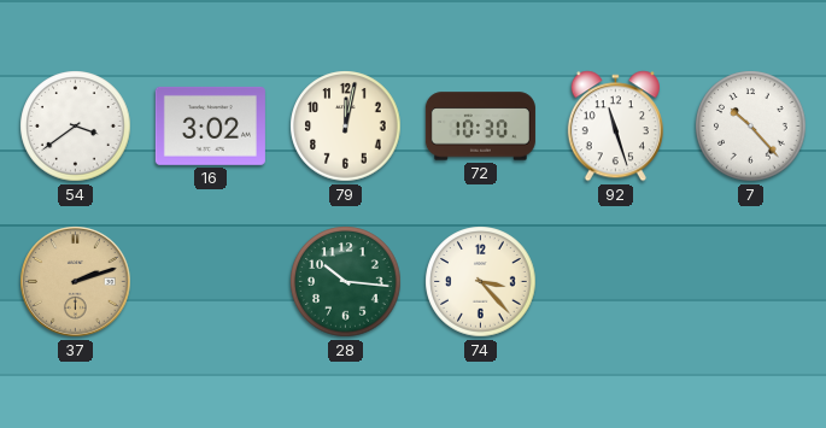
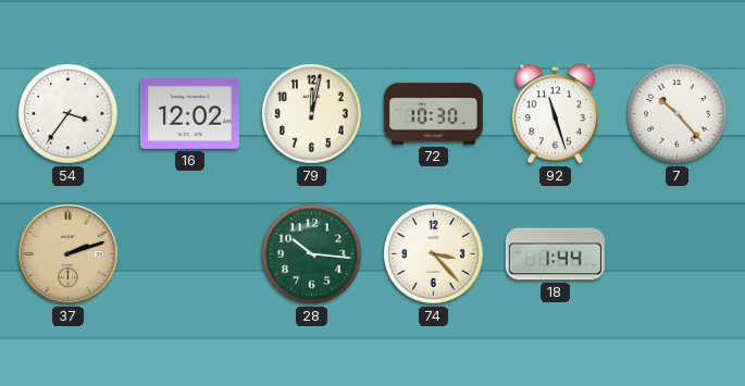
54: 3:39 -> 3:36
16: 3:02 -> 12:02
18: none -> 1:44
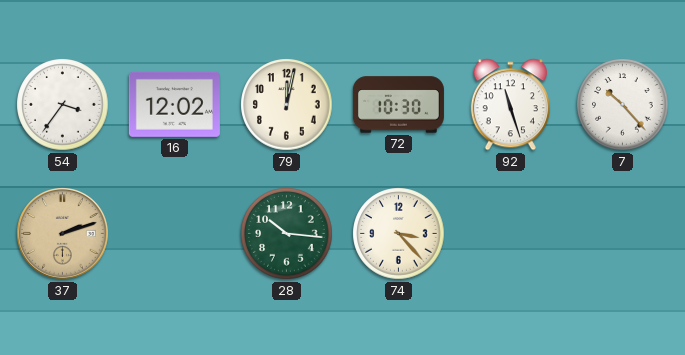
18: 1:44 -> none
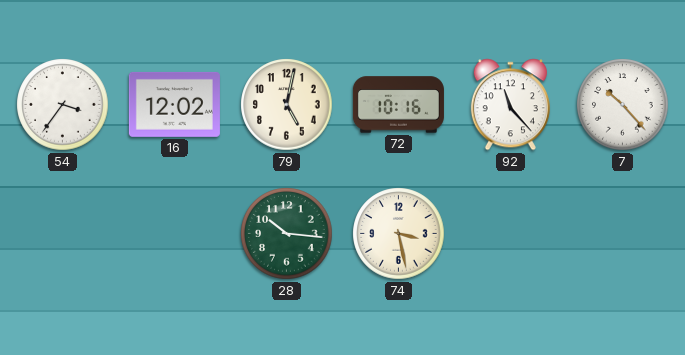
79: 12:02 -> 5:02
72: 10:30 -> 10:16
92: 11:27 -> 11:23
37: 2:12 -> none
74: 3:23 -> 3:28
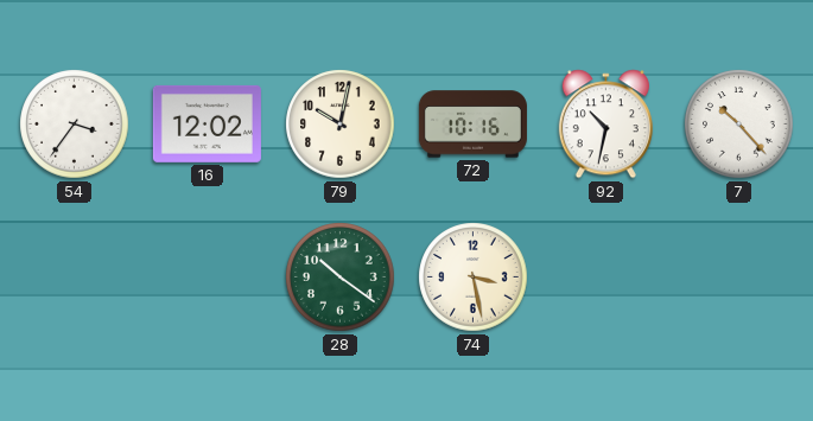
79: 5:02 -> 10:02
92: 11:23 -> 10:32
28: 10:16 -> 10:21
